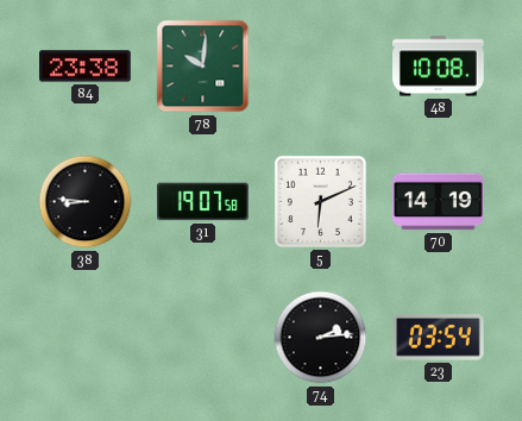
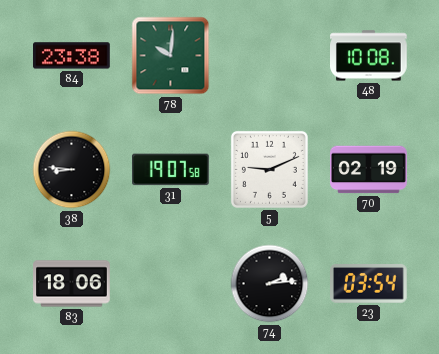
5: 6:11 -> 9:11
70: 14:19 -> 02:19
83: none -> 18:06
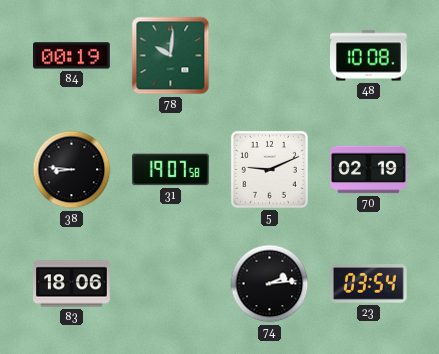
84: 23:38 -> 00:19
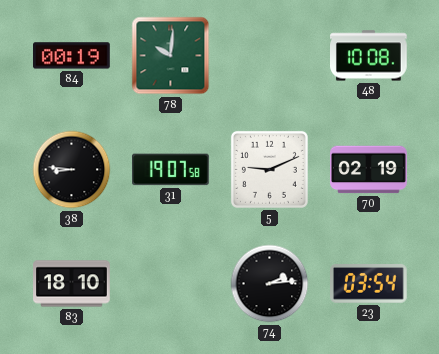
83: 18:06 -> 18:10
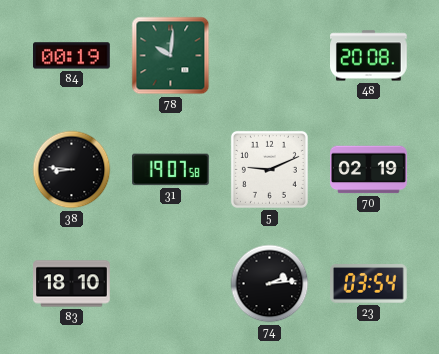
48: 10:08 -> 20:08
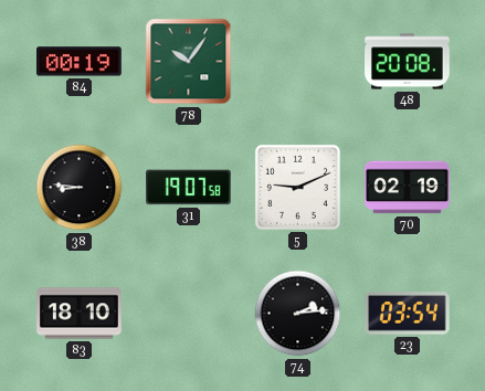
78: 10:01 -> 10:06
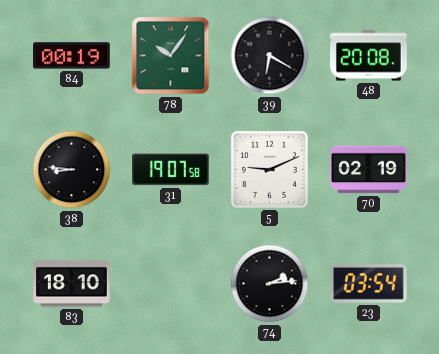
39: none -> 6:20
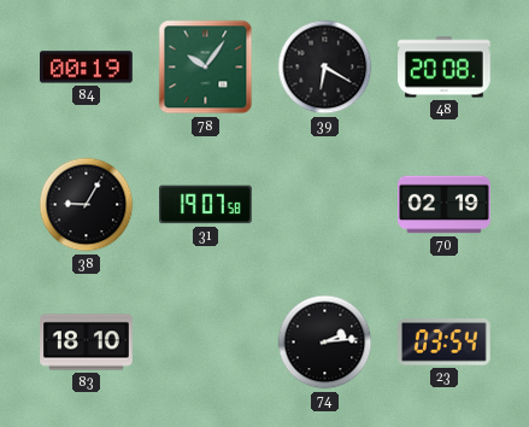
38: 8:46 -> 9:05
5: 9:11 -> none
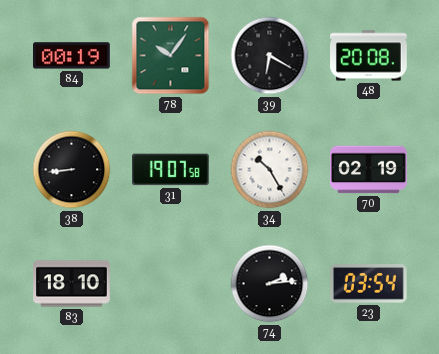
38: 9:05 -> 8:44
34: none -> 10:25
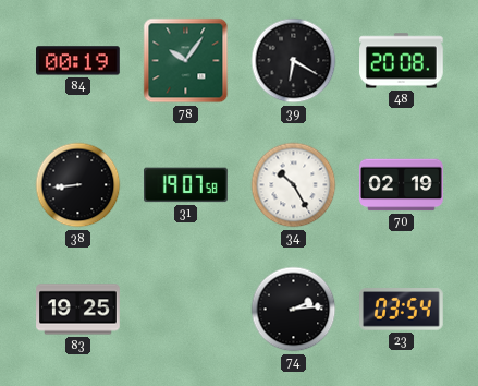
83: 18:10 -> 19:25
